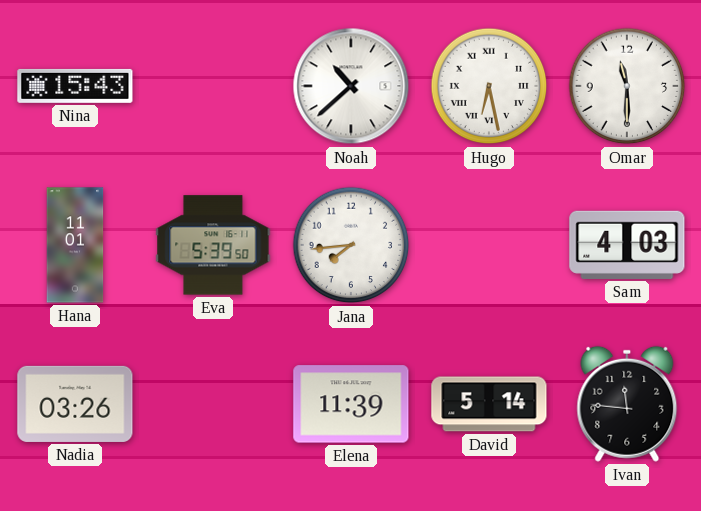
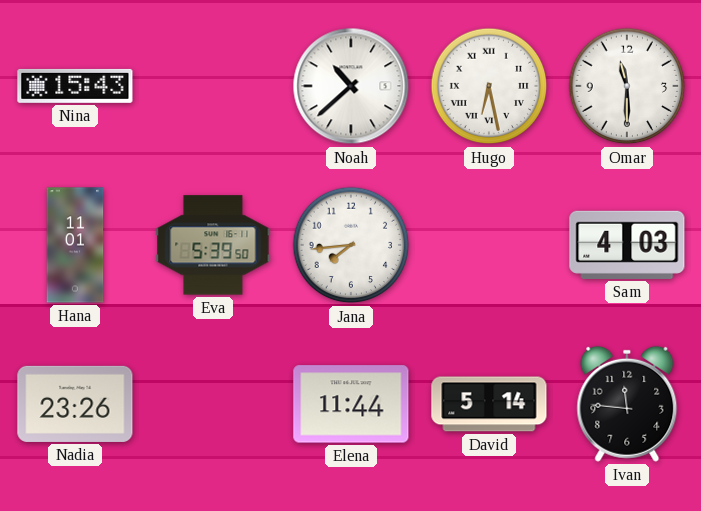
Nadia: 03:26 -> 23:26
Elena: 11:39 -> 11:44
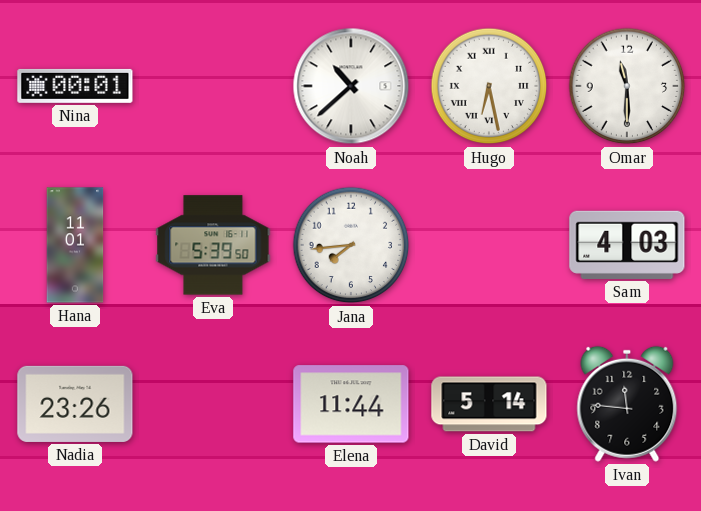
Nina: 15:43 -> 00:01
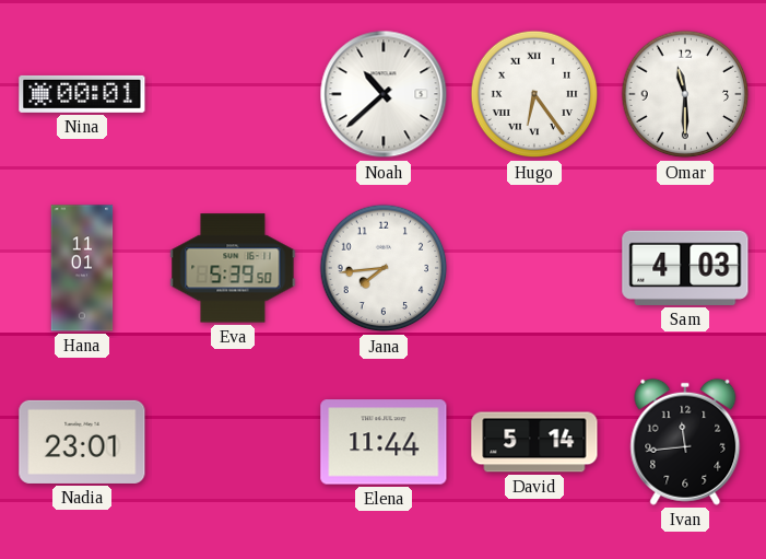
Hugo: 6:28 -> 6:24
Nadia: 23:26 -> 23:01
Ivan: 11:46 -> 11:44
